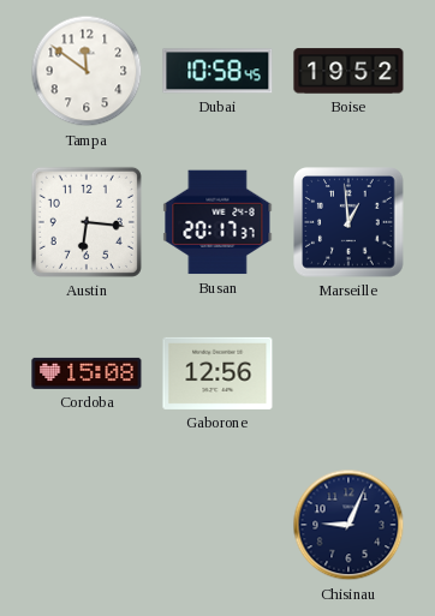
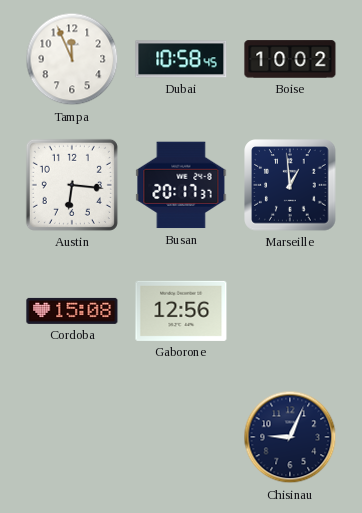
Tampa: 11:51 -> 11:56
Boise: 19:52 -> 10:02
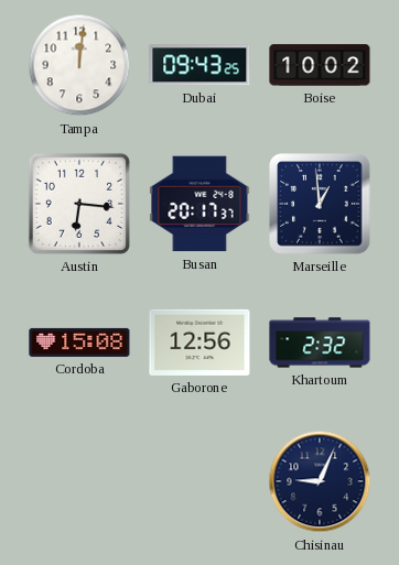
Tampa: 11:56 -> 12:01
Dubai: 10:58 -> 09:43
Khartoum: none -> 2:32
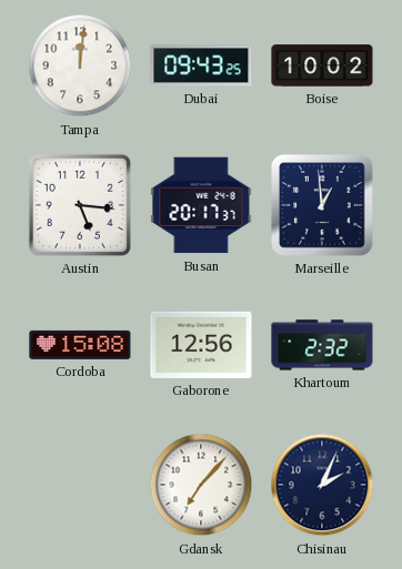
Austin: 6:16 -> 5:16
Gdansk: none -> 7:07
Chisinau: 9:04 -> 2:04
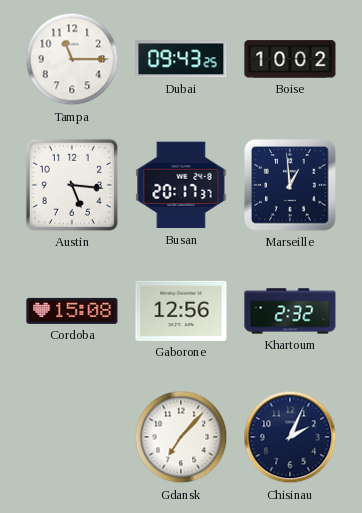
Tampa: 12:01 -> 11:15
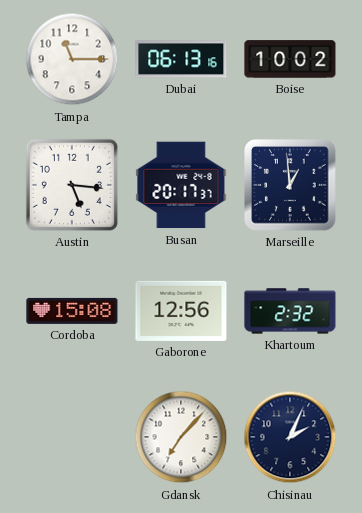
Dubai: 09:43 -> 06:13
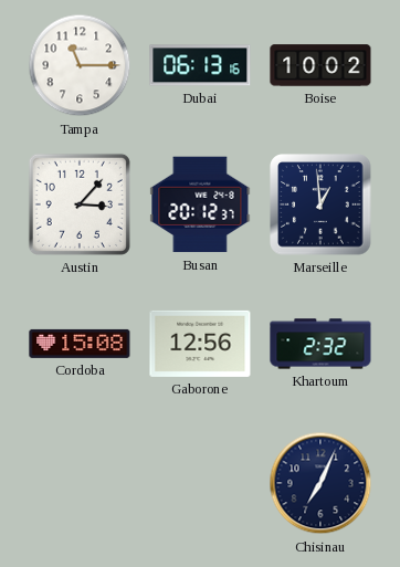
Austin: 5:16 -> 3:07
Busan: 20:17 -> 20:12
Gdansk: 7:07 -> none
Chisinau: 2:04 -> 7:04
